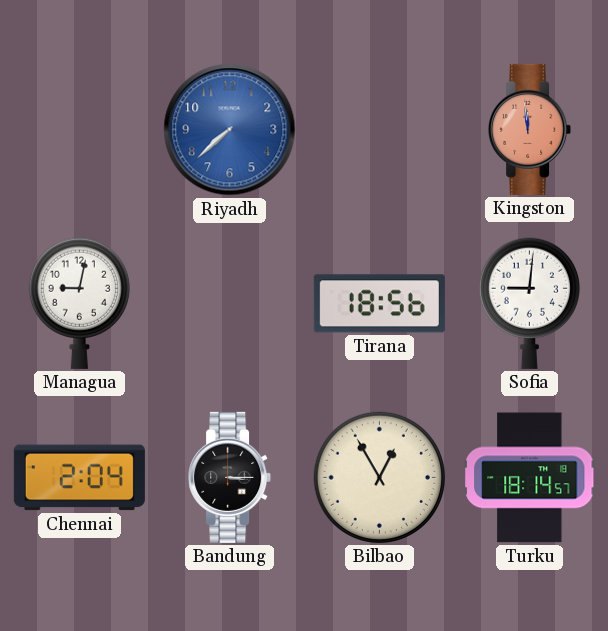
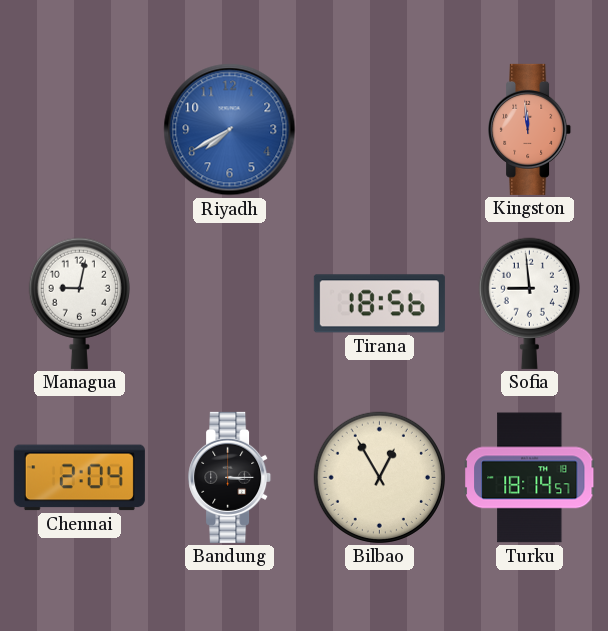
Riyadh: 7:38 -> 7:40
Sofia: 9:01 -> 8:59
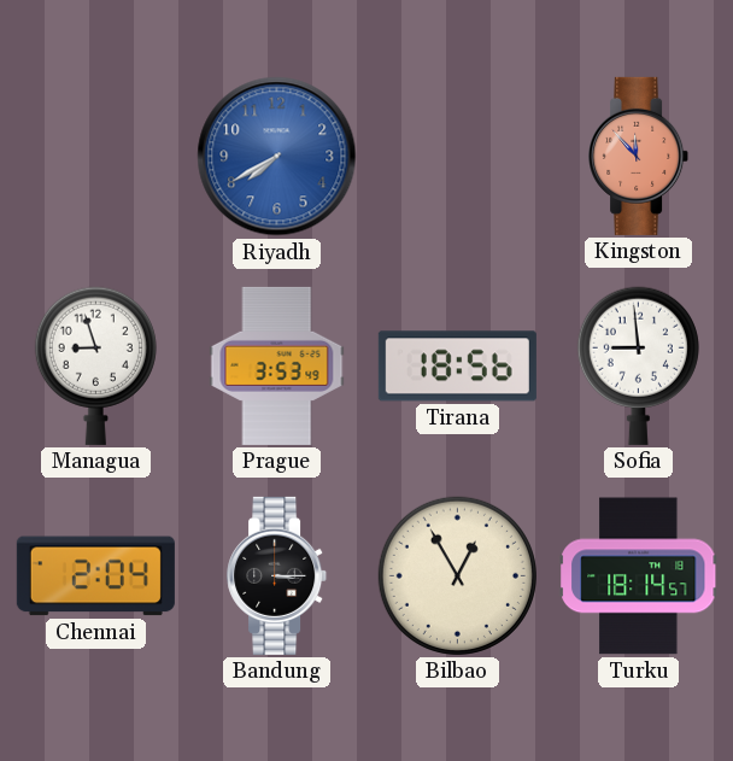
Kingston: 11:59 -> 11:53
Managua: 9:02 -> 8:57
Prague: none -> 3:53
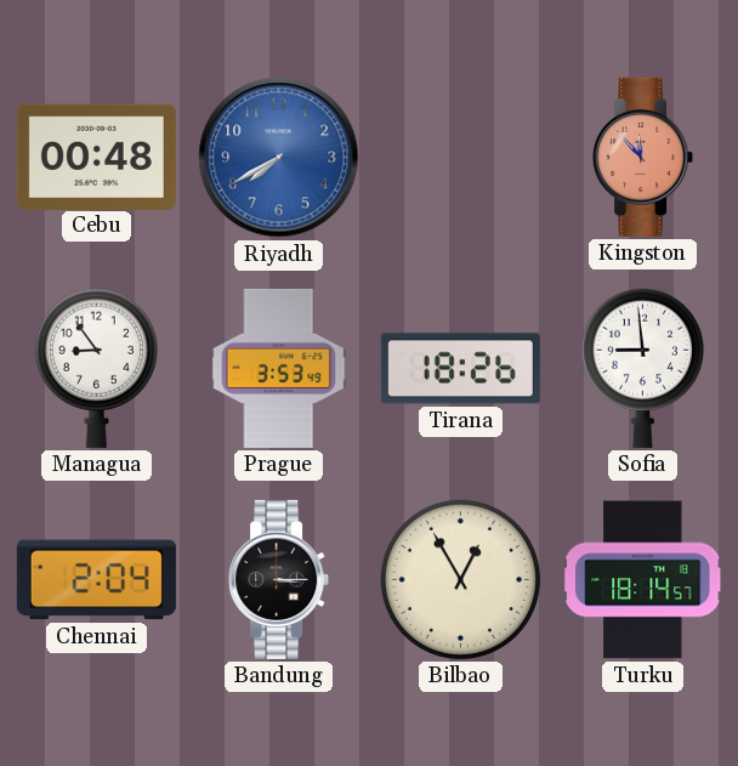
Cebu: none -> 00:48
Managua: 8:57 -> 8:54
Tirana: 18:56 -> 18:26
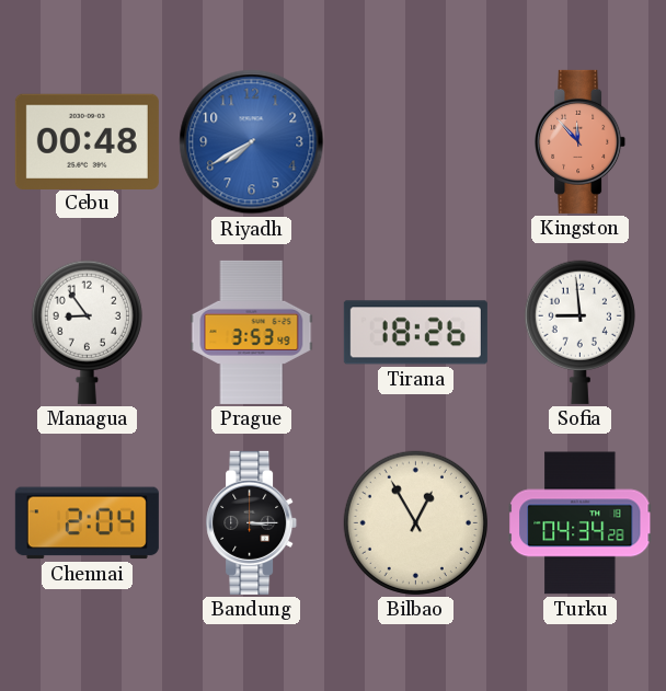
Turku: 18:14 -> 04:34
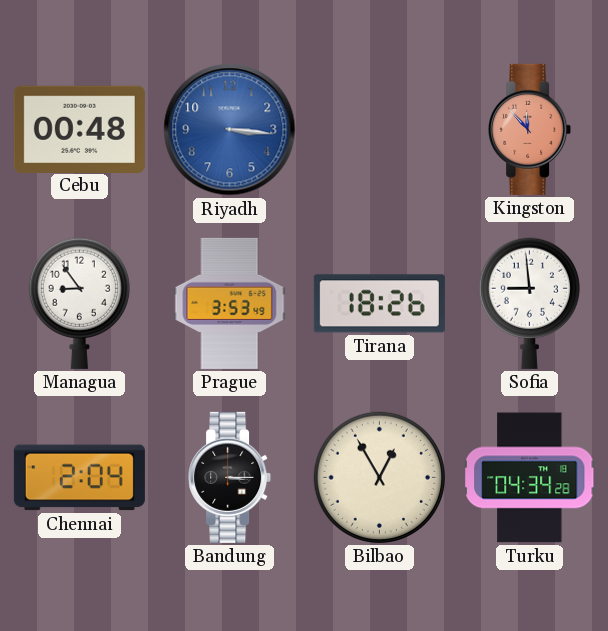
Riyadh: 7:40 -> 3:16
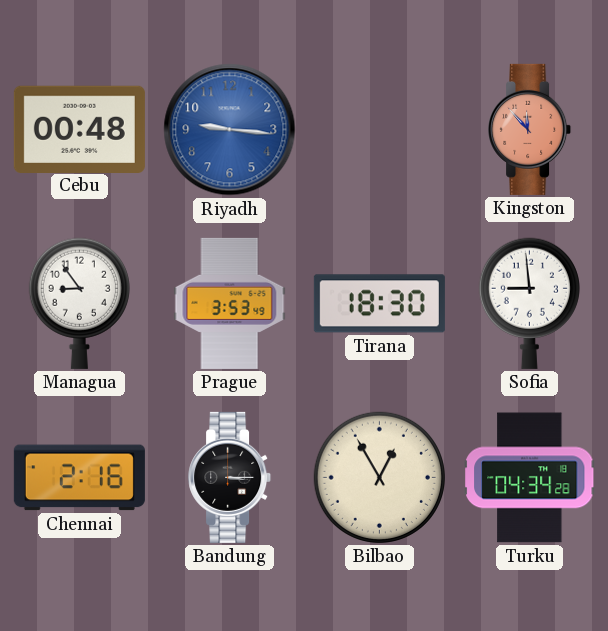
Riyadh: 3:16 -> 9:16
Tirana: 18:26 -> 18:30
Chennai: 2:04 -> 2:16
